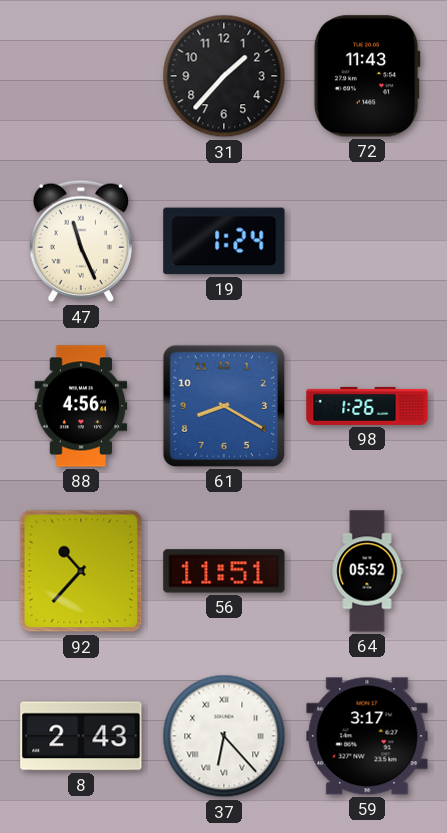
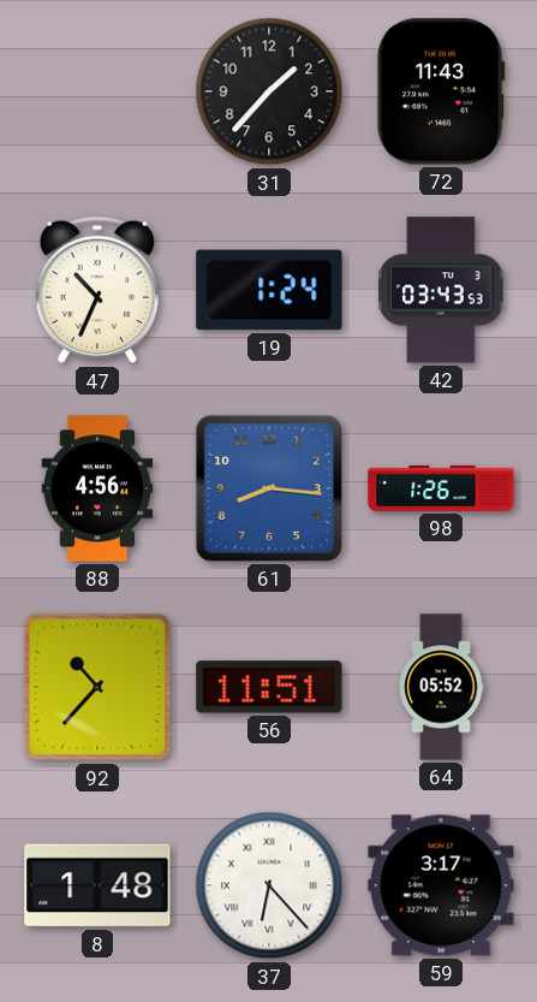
47: 11:26 -> 10:34
42: none -> 03:43
61: 8:20 -> 8:16
8: 2:43 -> 1:48
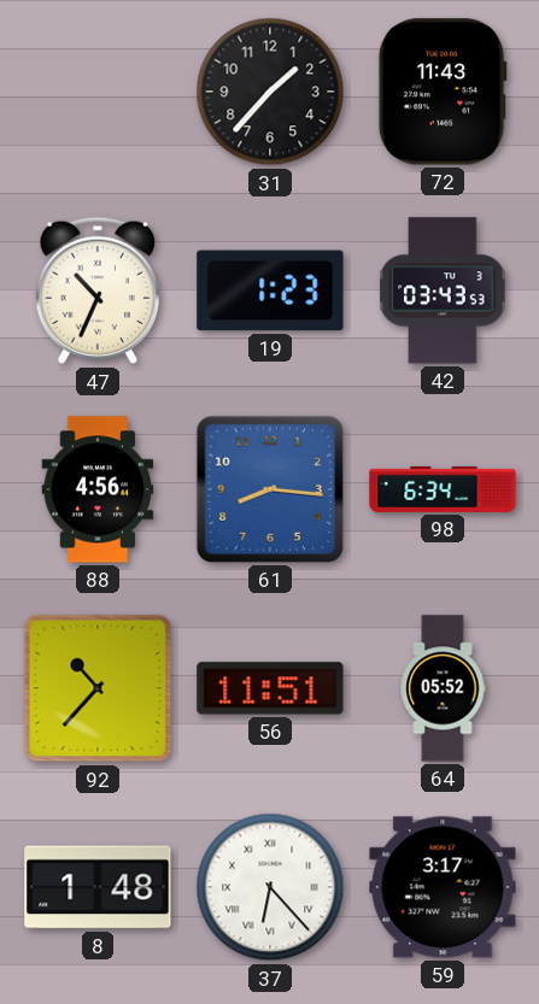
19: 1:24 -> 1:23
98: 1:26 -> 6:34
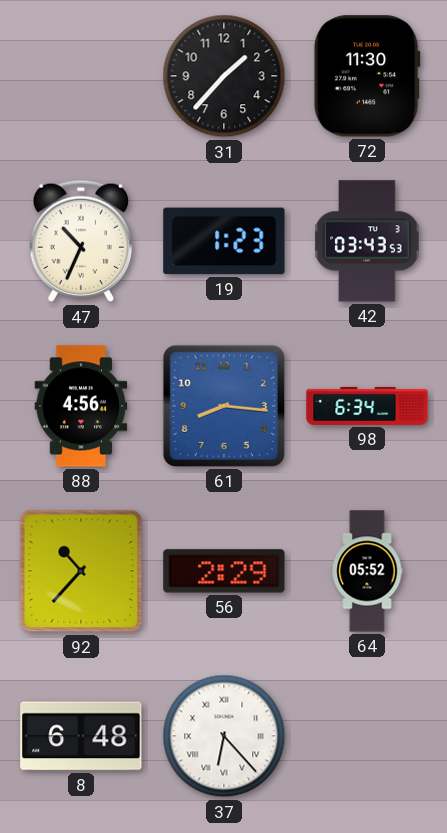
72: 11:43 -> 11:30
56: 11:51 -> 2:29
8: 1:48 -> 6:48
59: 3:17 -> none
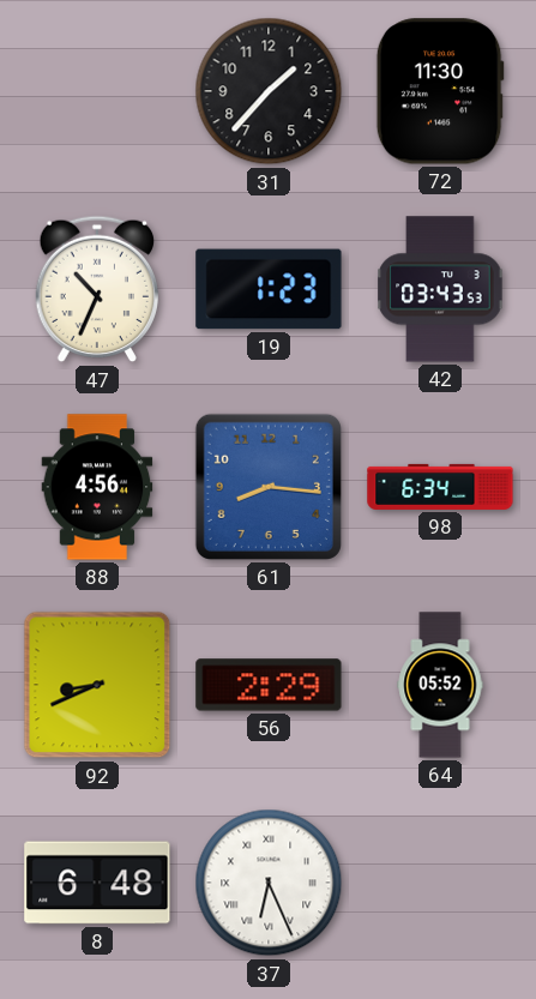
92: 10:37 -> 8:41
37: 6:23 -> 6:26
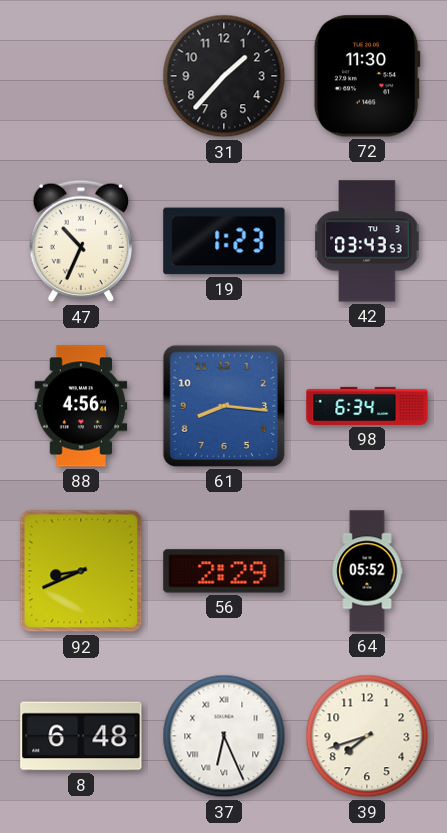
39: none -> 7:42
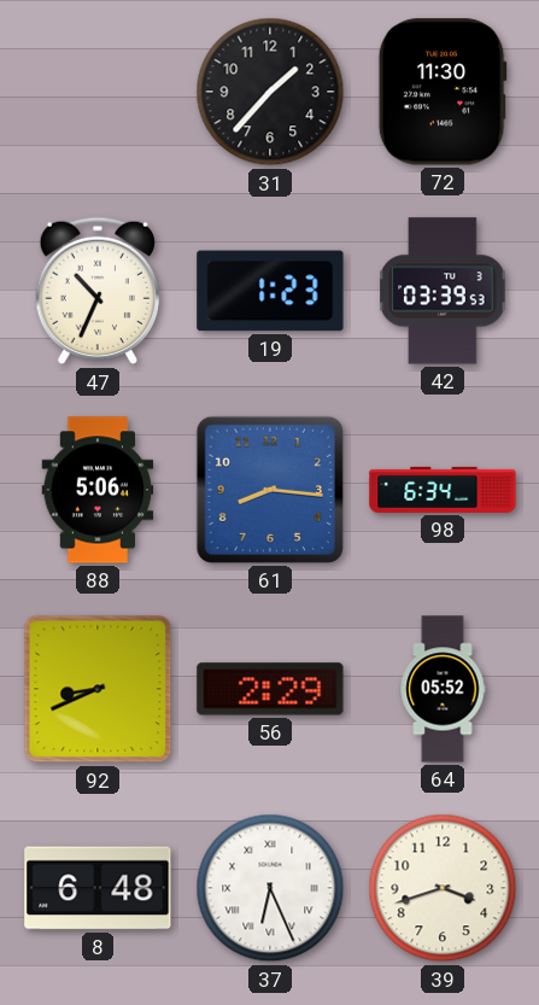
42: 03:43 -> 03:39
88: 4:56 -> 5:06
39: 7:42 -> 3:42
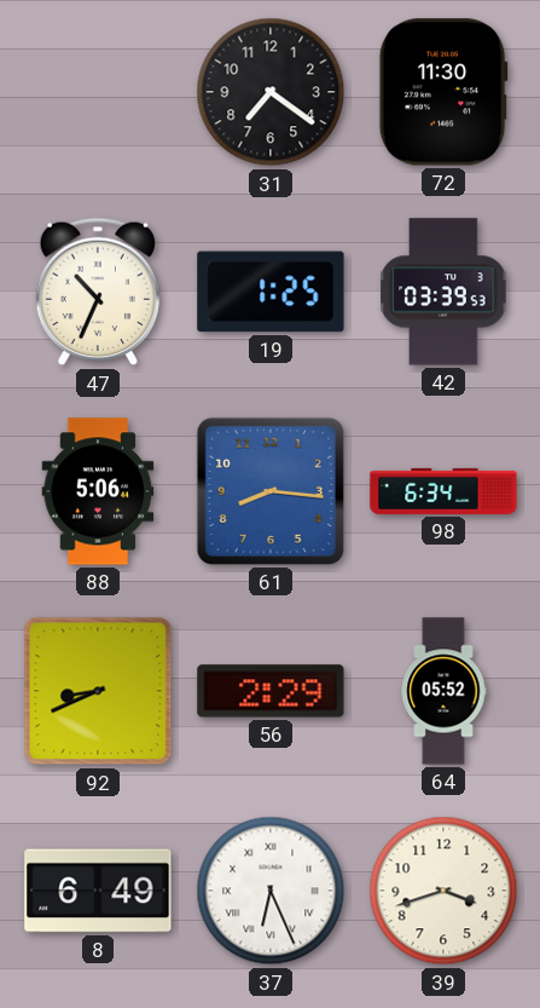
31: 1:37 -> 7:21
19: 1:23 -> 1:25
8: 6:48 -> 6:49
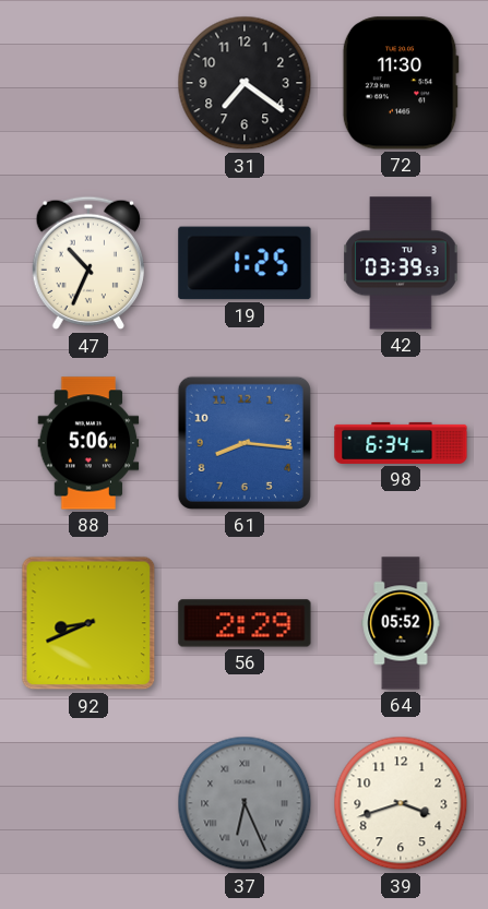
8: 6:49 -> none
37 dial: white -> grey
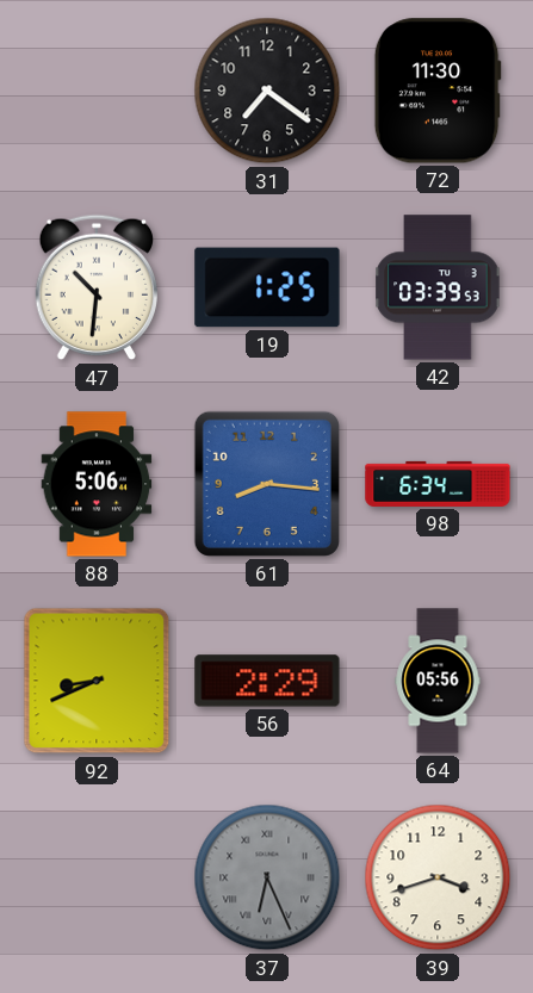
47: 10:34 -> 10:31
64: 05:52 -> 05:56
